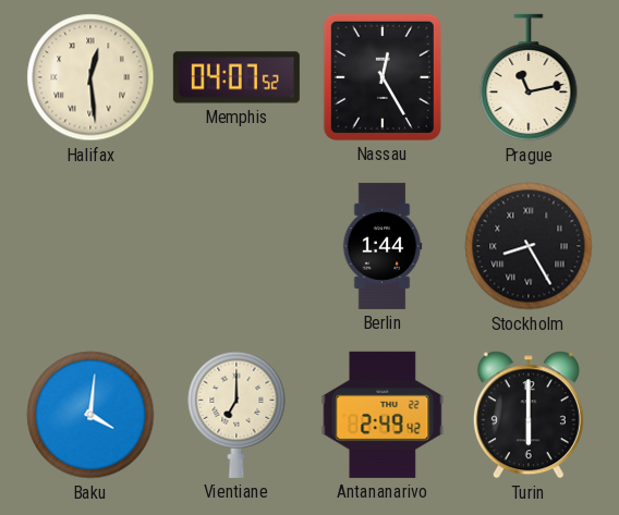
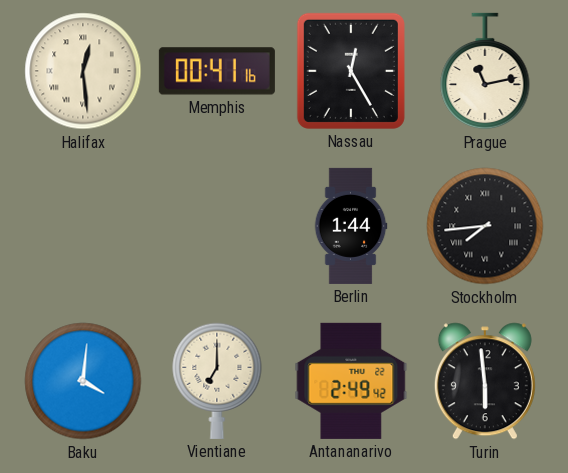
Memphis: 04:07 -> 00:41
Stockholm: 8:25 -> 7:44
Turin: 6:00 -> 5:59
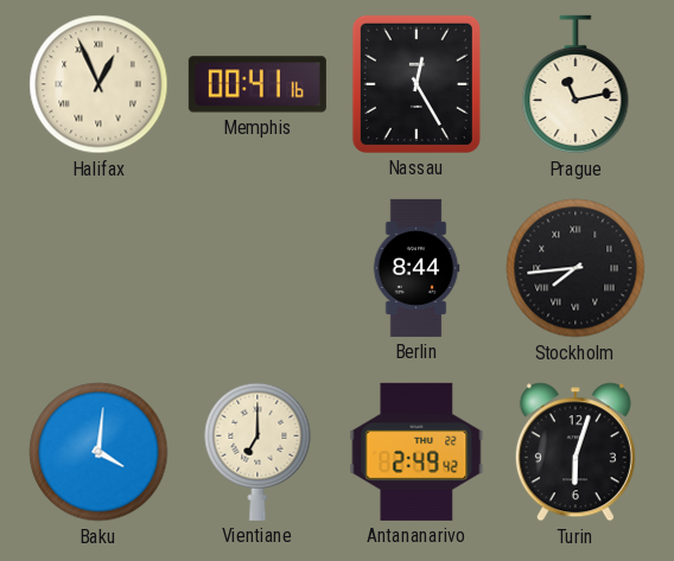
Halifax: 12:29 -> 12:56
Berlin: 1:44 -> 8:44
Turin: 5:59 -> 6:03
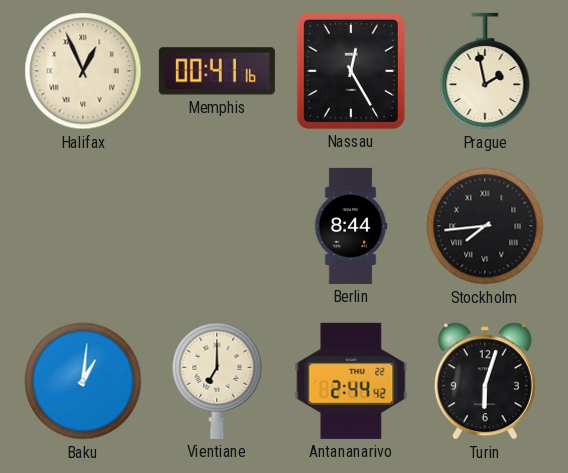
Prague: 11:13 -> 1:58
Baku: 4:01 -> 1:01
Antananarivo: 2:49 -> 2:44
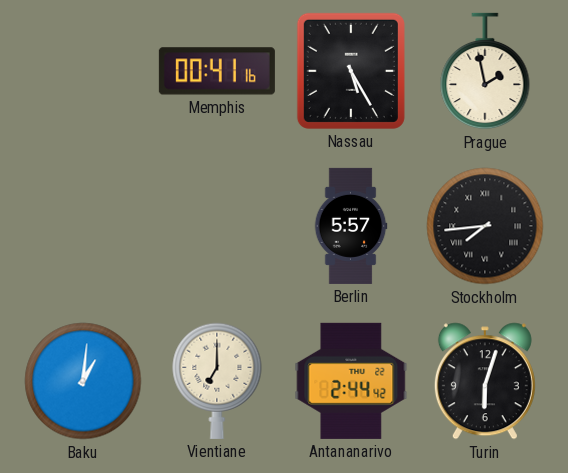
Halifax: 12:56 -> none
Nassau: 12:25 -> 5:25
Berlin: 8:44 -> 5:57
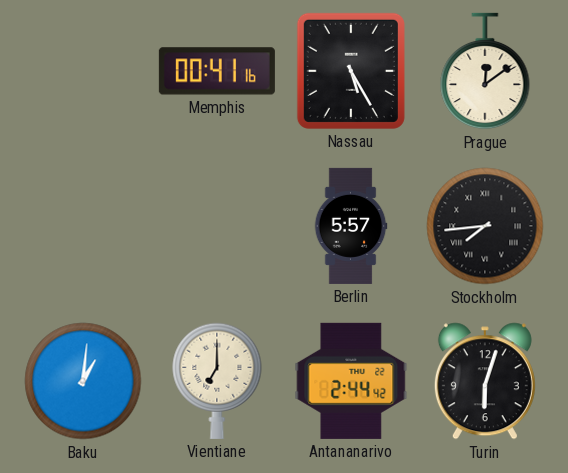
Prague: 1:58 -> 12:09
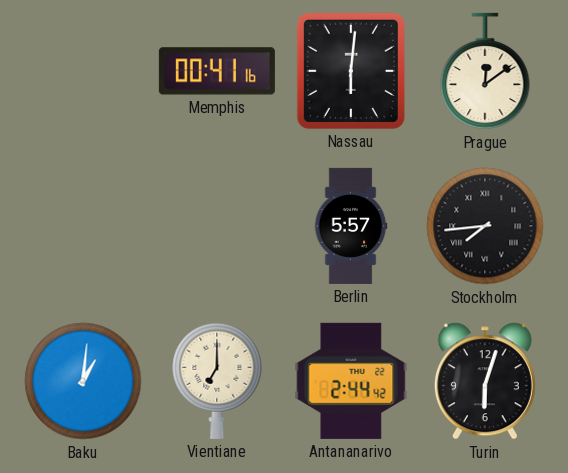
Nassau: 5:25 -> 6:01
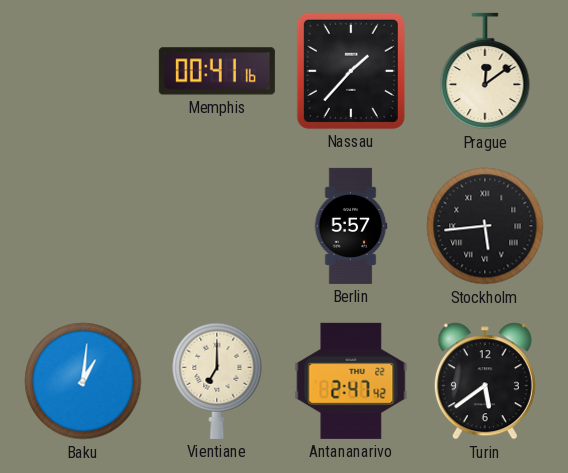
Nassau: 6:01 -> 1:37
Stockholm: 7:44 -> 5:44
Antananarivo: 2:44 -> 2:47
Turin: 6:03 -> 5:39
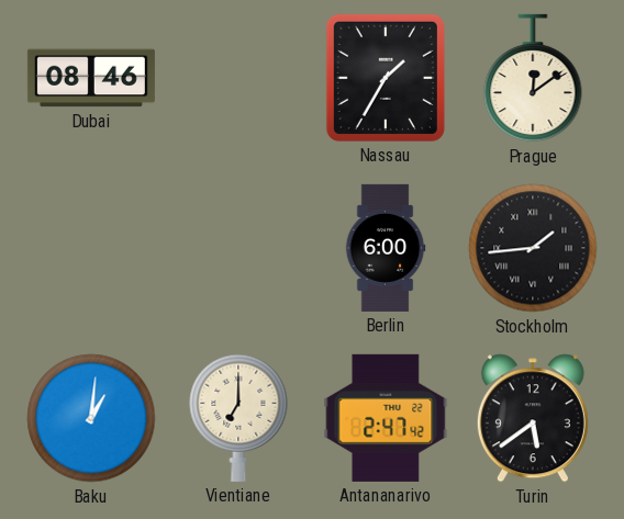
Dubai: none -> 08:46
Memphis: 00:41 -> none
Nassau: 1:37 -> 1:35
Berlin: 5:57 -> 6:00
Stockholm: 5:44 -> 1:44
